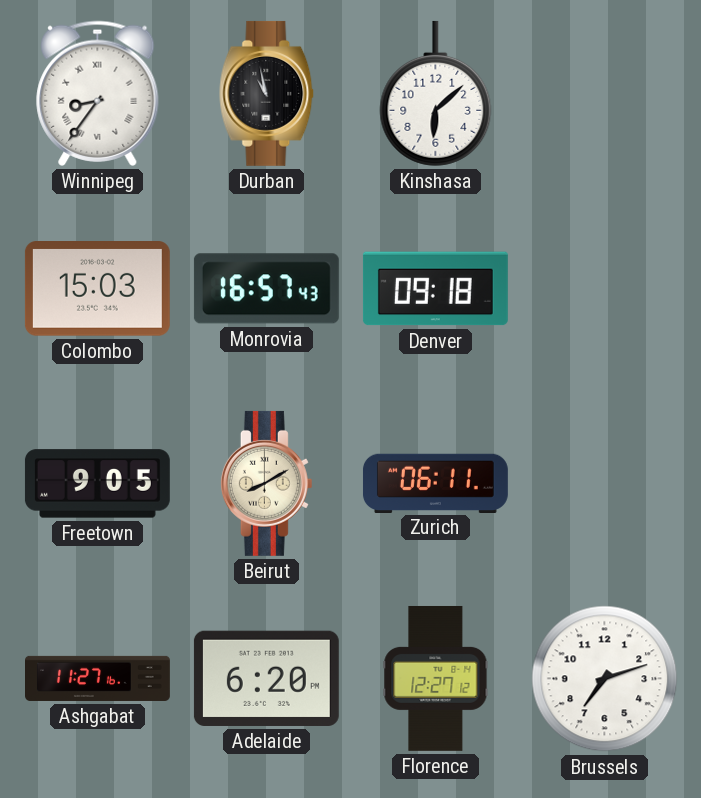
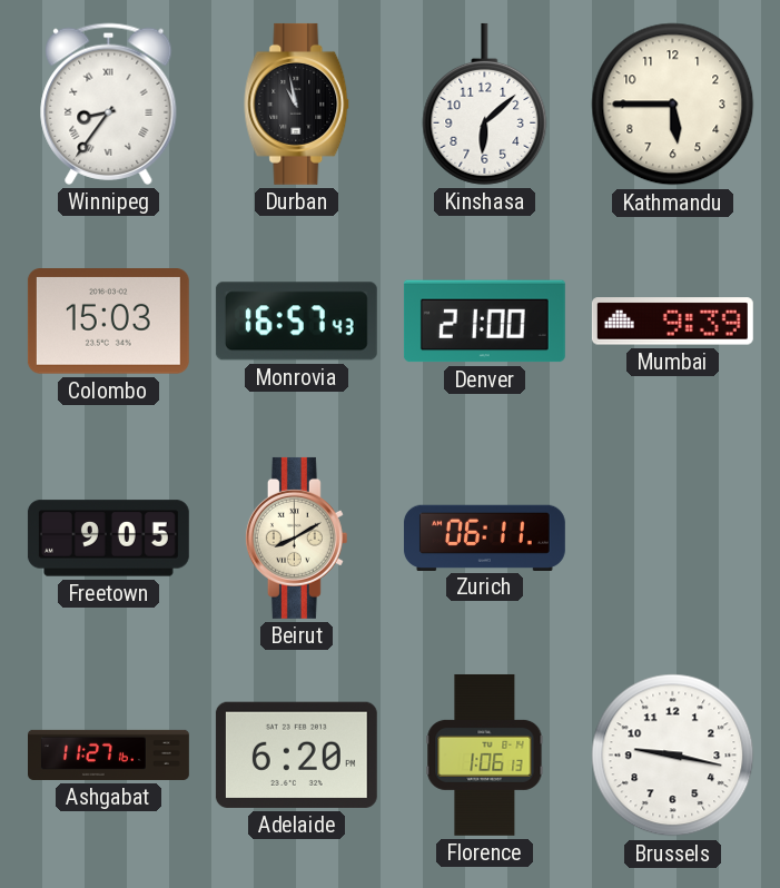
Kathmandu: none -> 5:45
Denver: 09:18 -> 21:00
Mumbai: none -> 9:39
Florence: 12:27 -> 1:06
Brussels: 7:12 -> 9:17
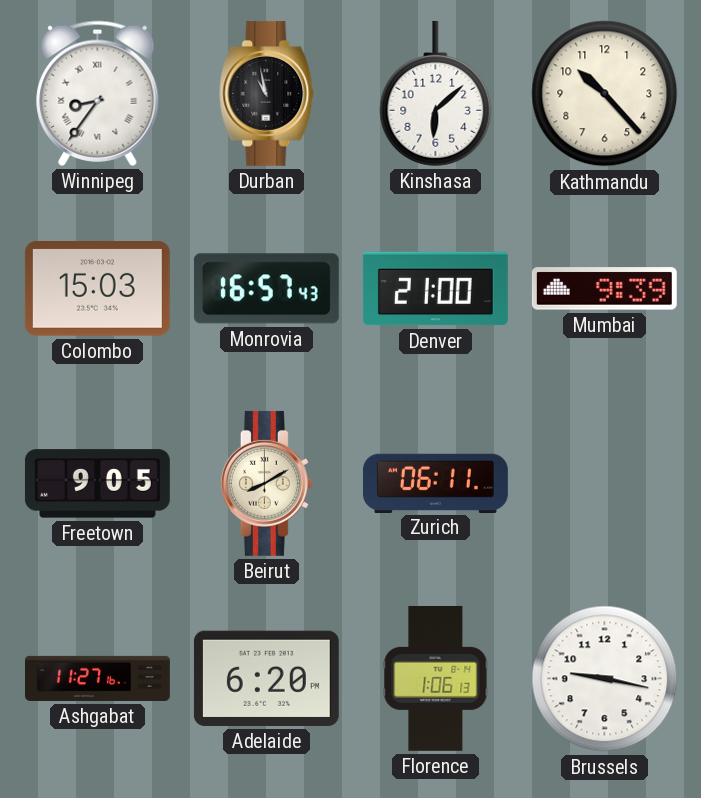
Kathmandu: 5:45 -> 10:23
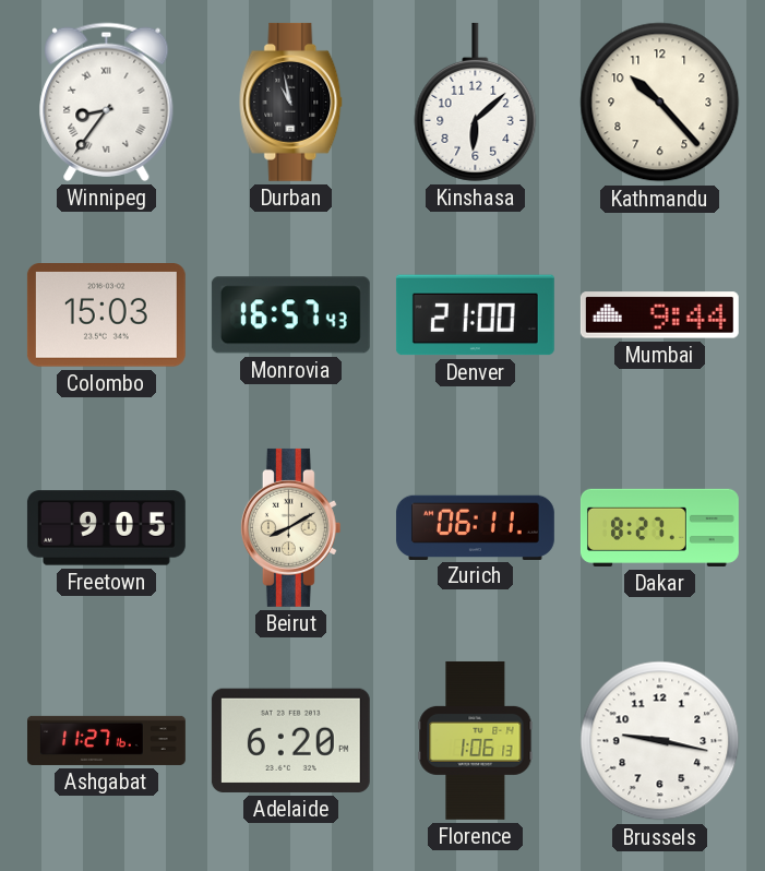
Mumbai: 9:39 -> 9:44
Dakar: none -> 8:27
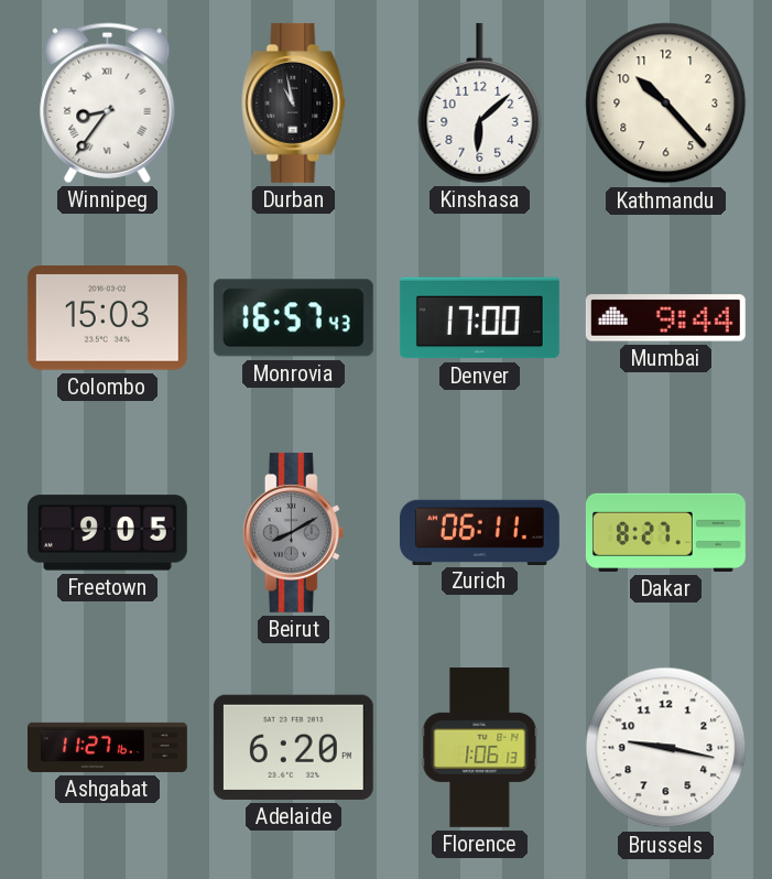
Denver: 21:00 -> 17:00
Beirut dial: cream -> grey
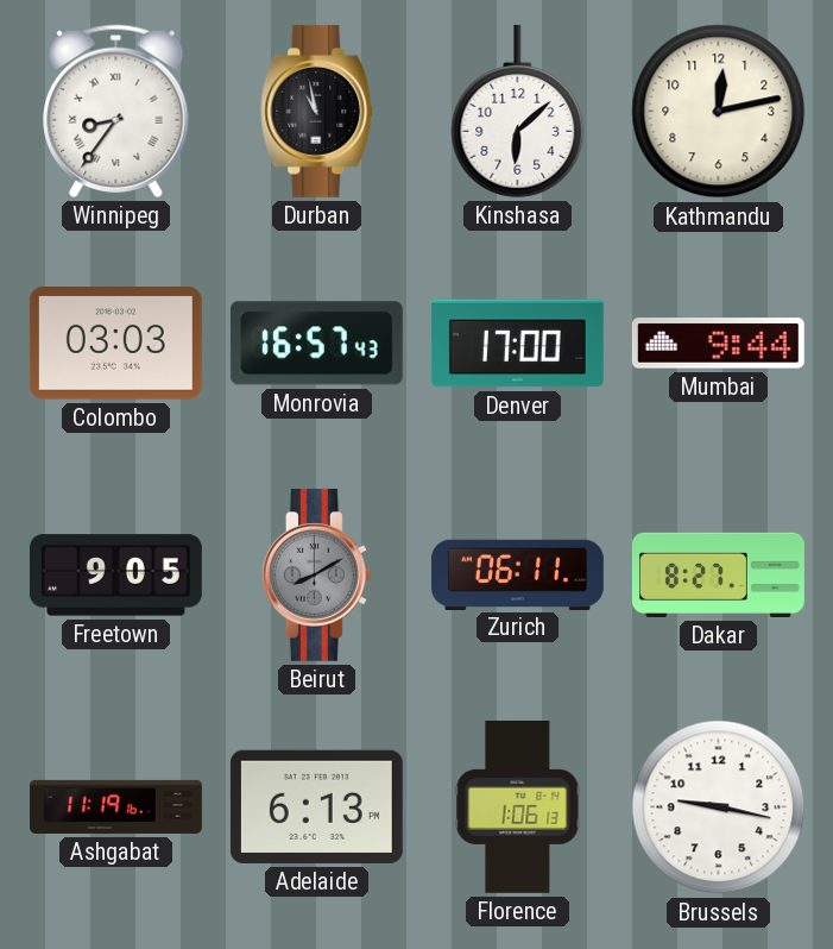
Kathmandu: 10:23 -> 12:13
Colombo: 15:03 -> 03:03
Ashgabat: 11:27 -> 11:19
Adelaide: 6:20 -> 6:13
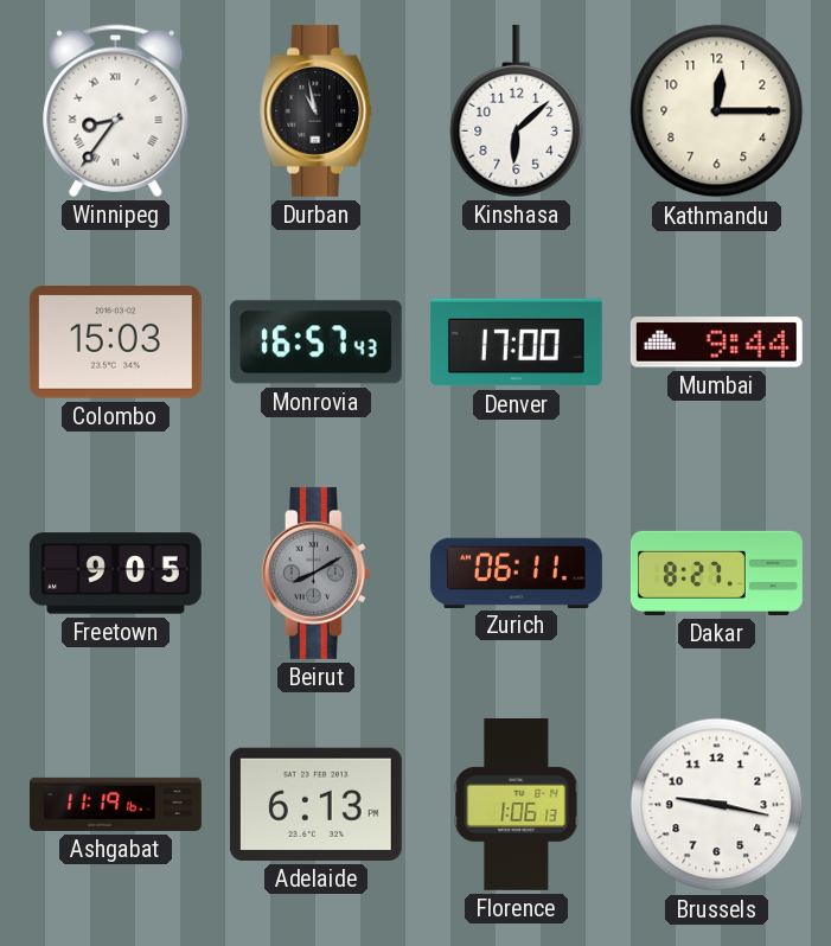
Kathmandu: 12:13 -> 12:15
Colombo: 03:03 -> 15:03
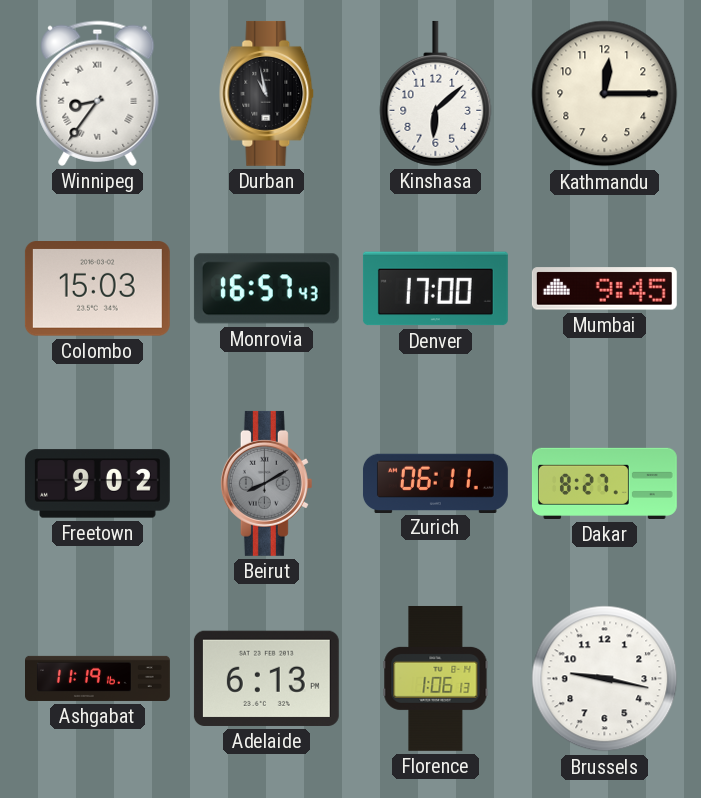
Mumbai: 9:44 -> 9:45
Freetown: 9:05 -> 9:02
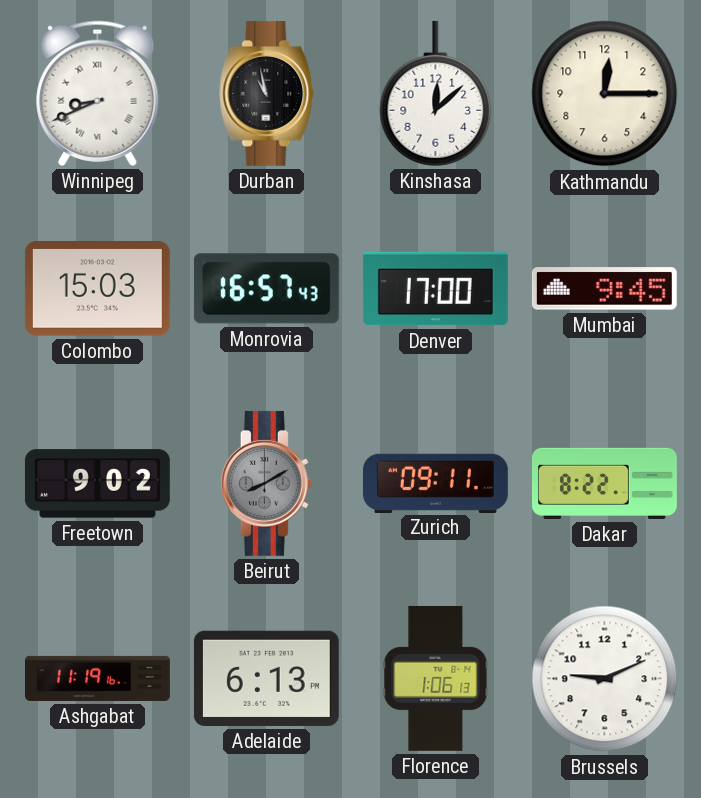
Winnipeg: 8:36 -> 8:41
Kinshasa: 6:08 -> 12:08
Zurich: 06:11 -> 09:11
Dakar: 8:27 -> 8:22
Brussels: 9:17 -> 9:11
